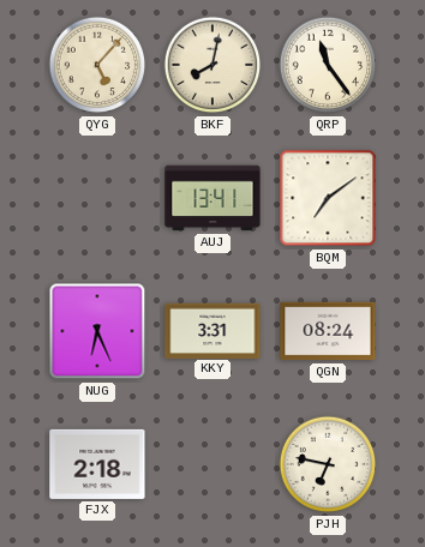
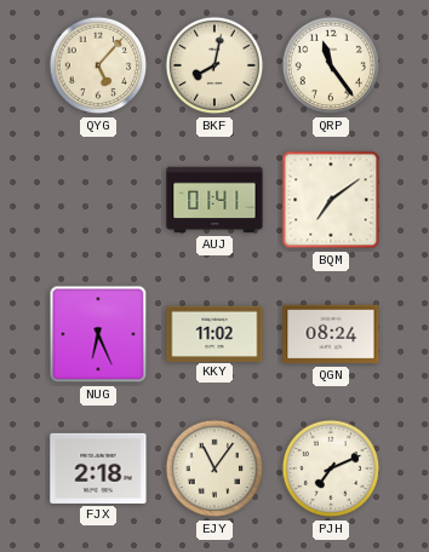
AUJ: 13:41 -> 01:41
KKY: 3:31 -> 11:02
EJY: none -> 11:06
PJH: 6:47 -> 7:11
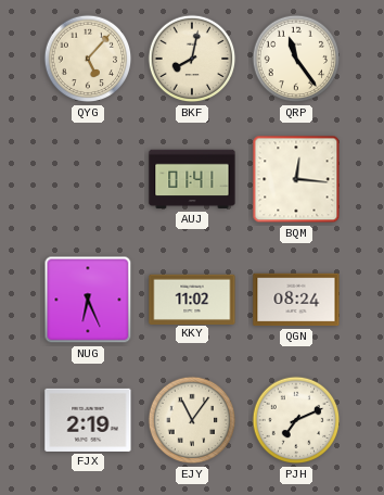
BQM: 7:09 -> 12:16
FJX: 2:18 -> 2:19
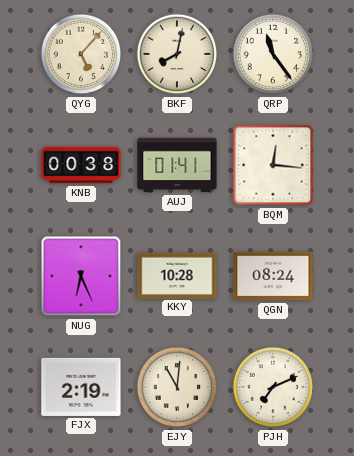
KNB: none -> 00:38
KKY: 11:02 -> 10:28
EJY: 11:06 -> 11:01
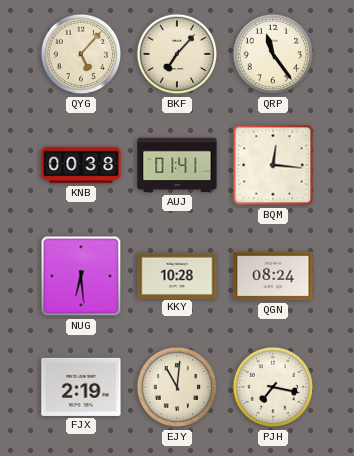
BKF: 8:02 -> 7:07
NUG: 6:26 -> 6:29
PJH: 7:11 -> 7:17
